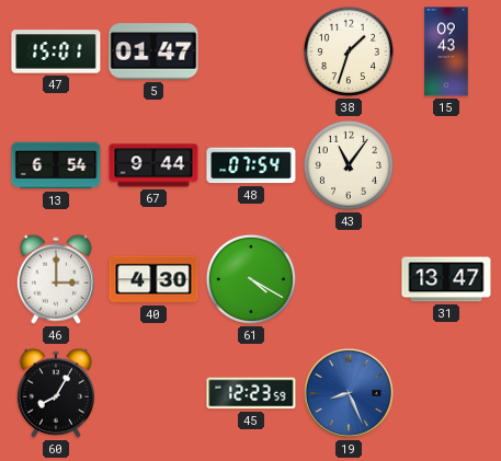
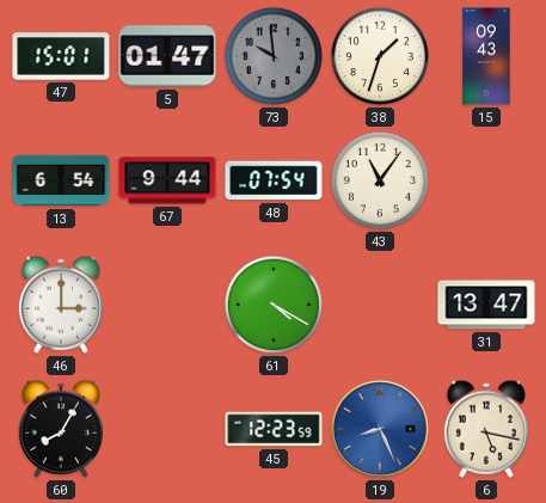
73: none -> 9:59
40: 4:30 -> none
6: none -> 5:17
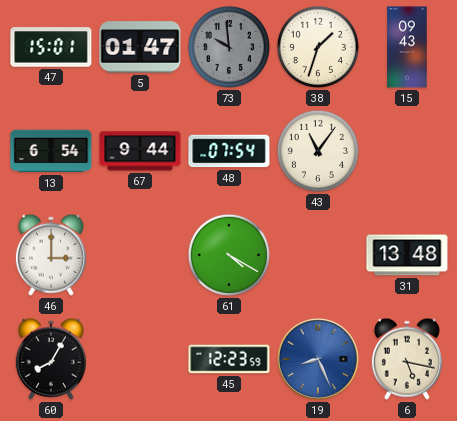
31: 13:47 -> 13:48
